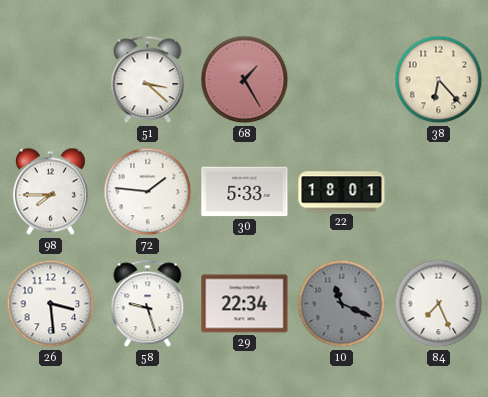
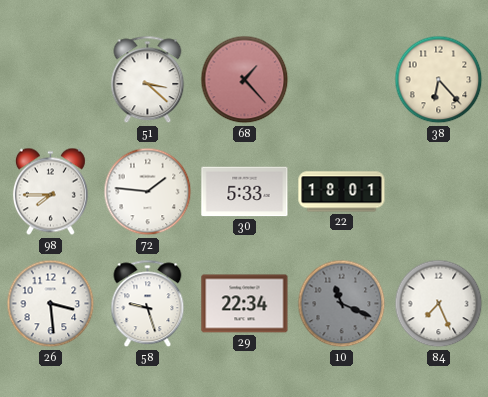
68: 1:25 -> 1:23
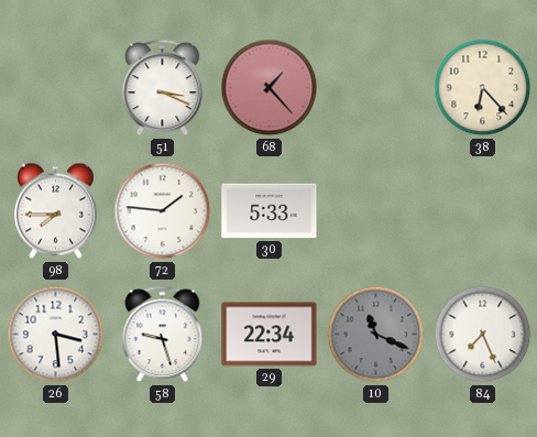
51: 3:22 -> 3:19
22: 18:01 -> none
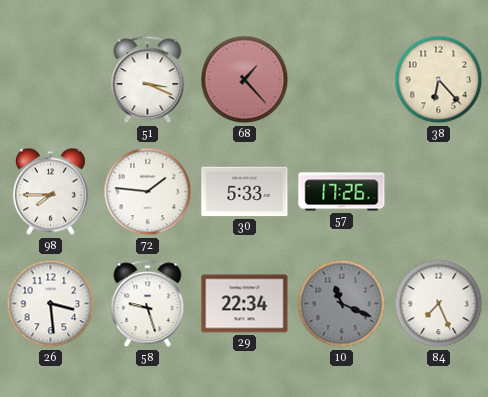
57: none -> 17:26
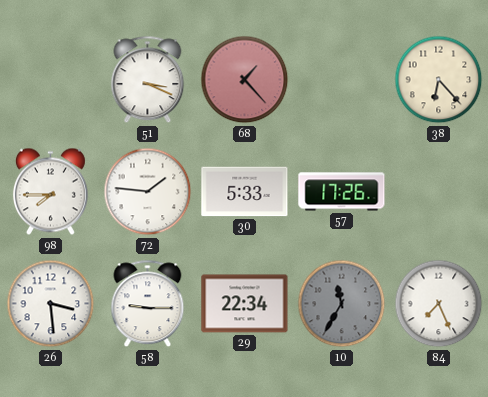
58: 9:27 -> 9:15
10: 11:19 -> 11:35
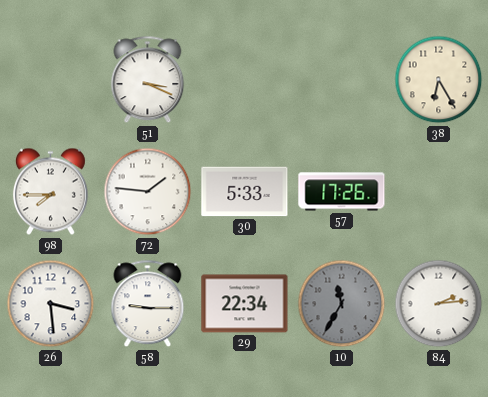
68: 1:23 -> none
38: 6:23 -> 6:25
84: 7:26 -> 2:14
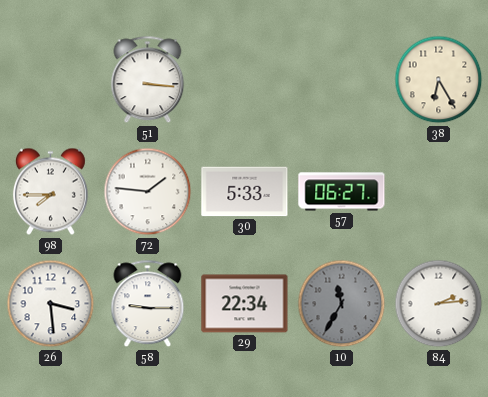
51: 3:19 -> 3:16
57: 17:26 -> 06:27
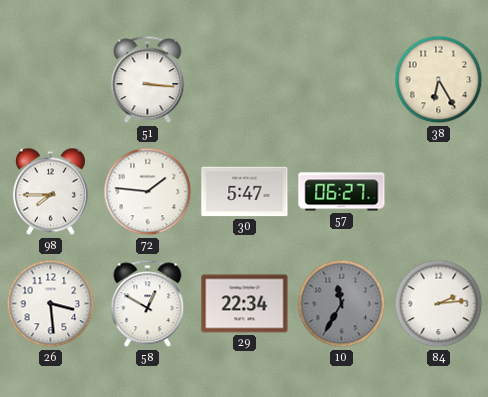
30: 5:33 -> 5:47
58: 9:15 -> 12:50
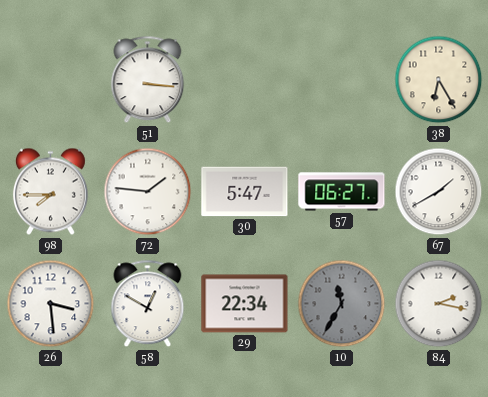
67: none -> 1:40
84: 2:14 -> 2:17
